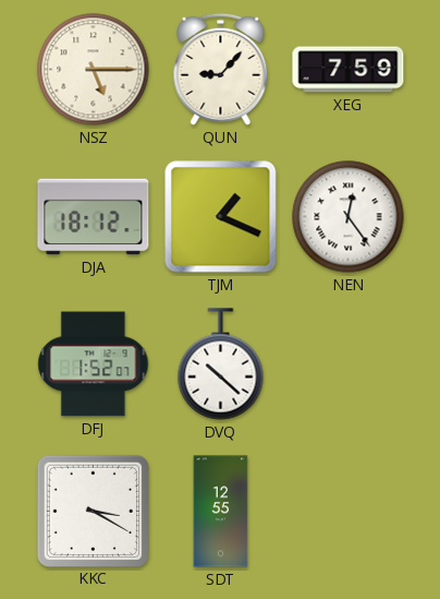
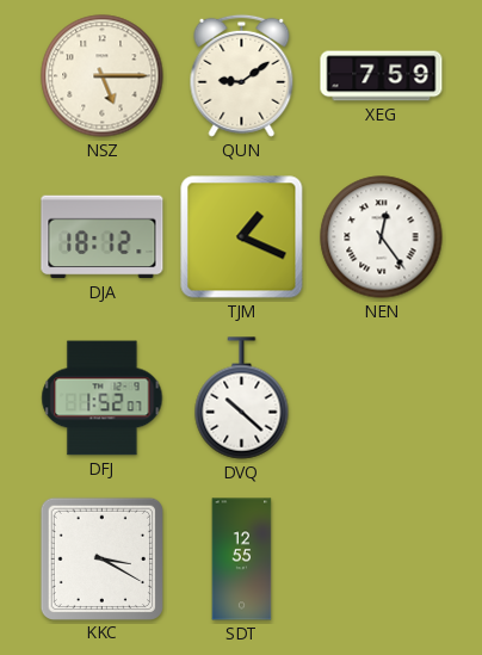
QUN: 9:07 -> 9:09
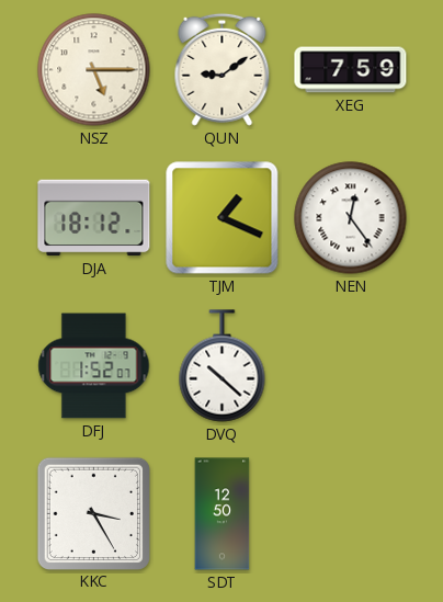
KKC: 3:20 -> 3:25
SDT: 12:55 -> 12:50
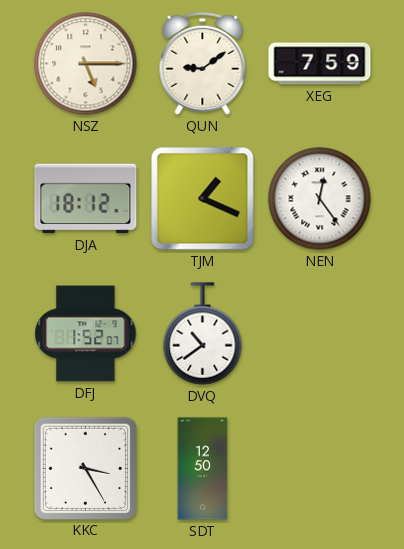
DVQ: 10:22 -> 10:39
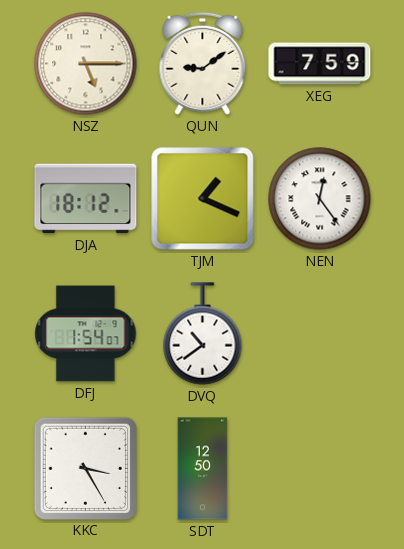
DFJ: 1:52 -> 1:54
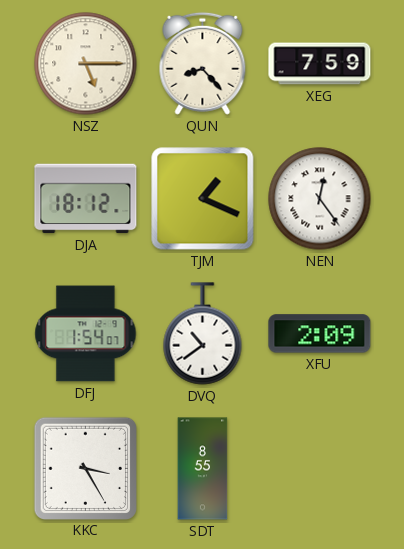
QUN: 9:09 -> 8:23
XFU: none -> 2:09
SDT: 12:50 -> 8:55
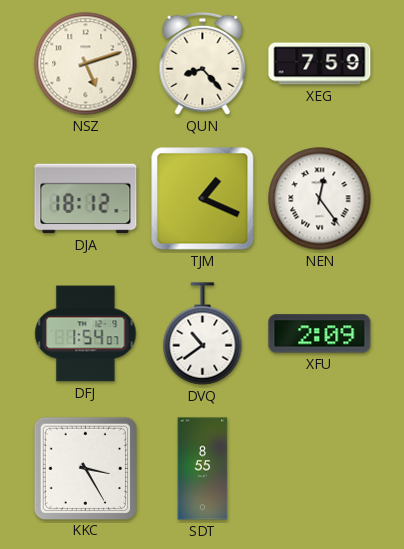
NSZ: 5:15 -> 5:12
